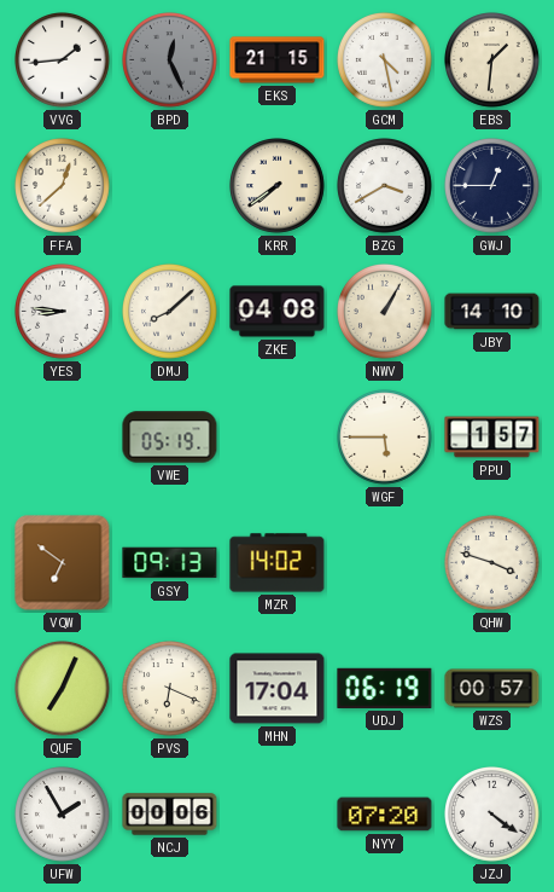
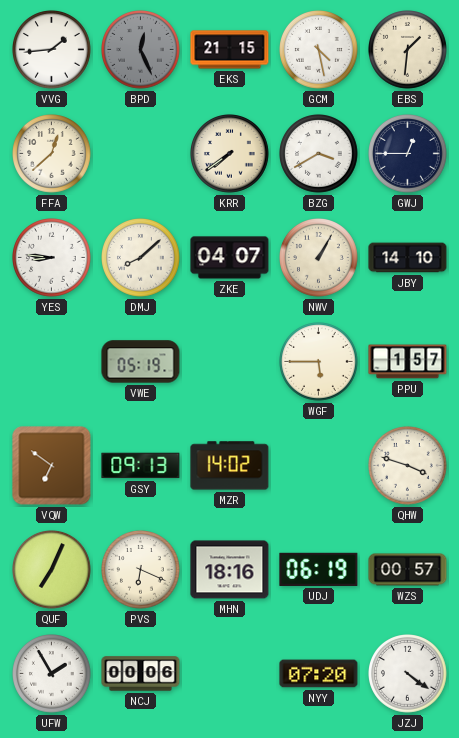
ZKE: 04:08 -> 04:07
MHN: 17:04 -> 18:16
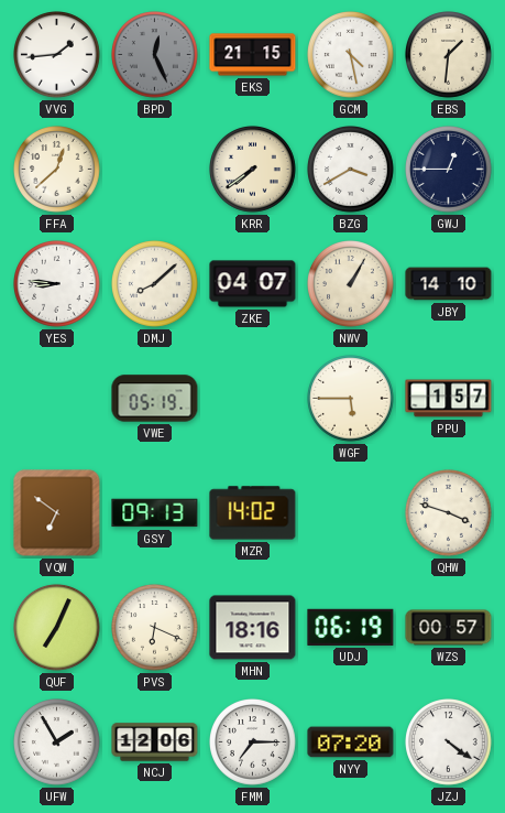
NCJ: 00:06 -> 12:06
FMM: none -> 7:15
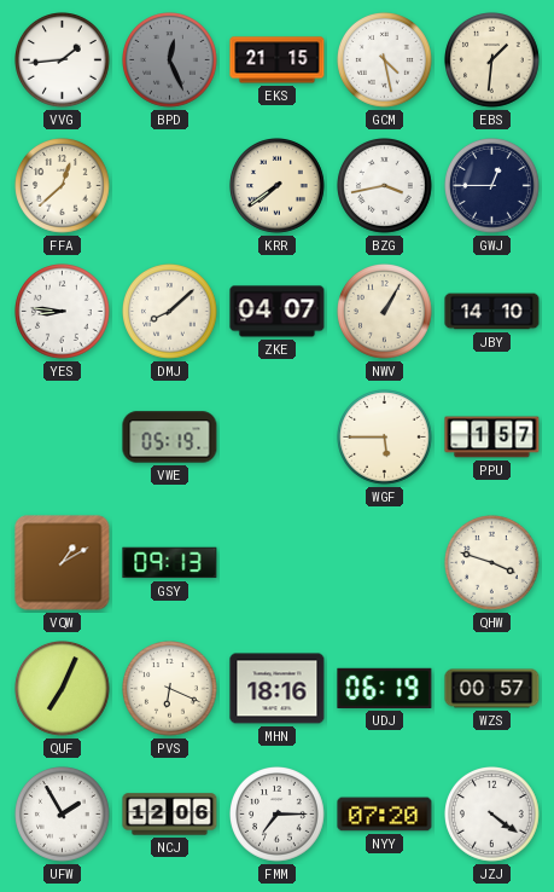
BZG: 3:40 -> 3:43
VQW: 6:51 -> 1:10
MZR: 14:02 -> none
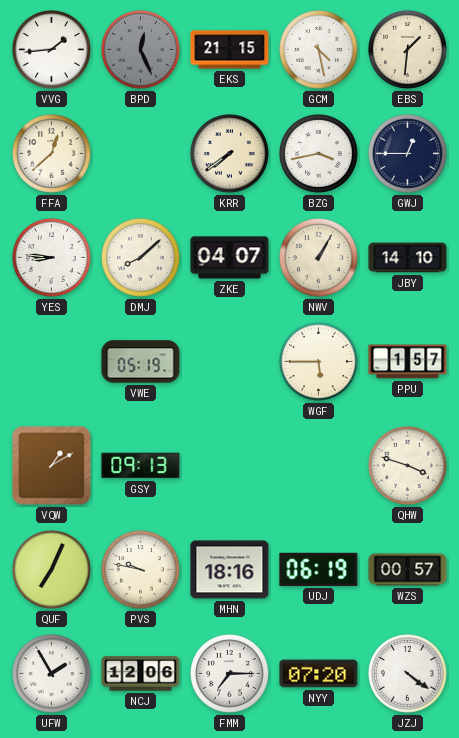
PVS: 6:19 -> 9:47
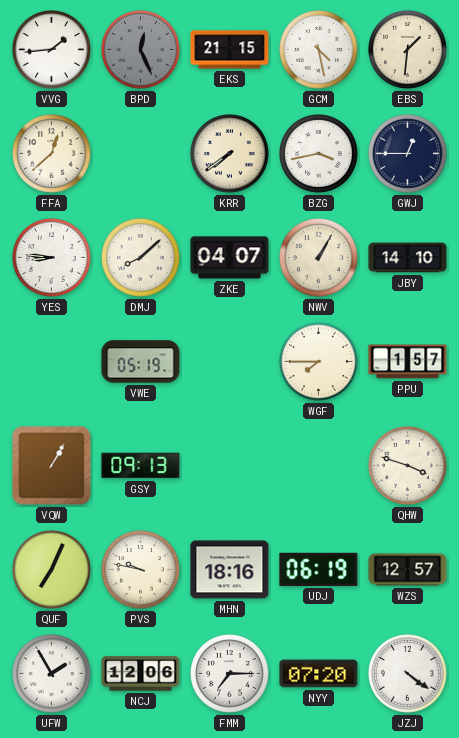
WGF: 5:45 -> 7:45
VQW: 1:10 -> 1:05
WZS: 00:57 -> 12:57
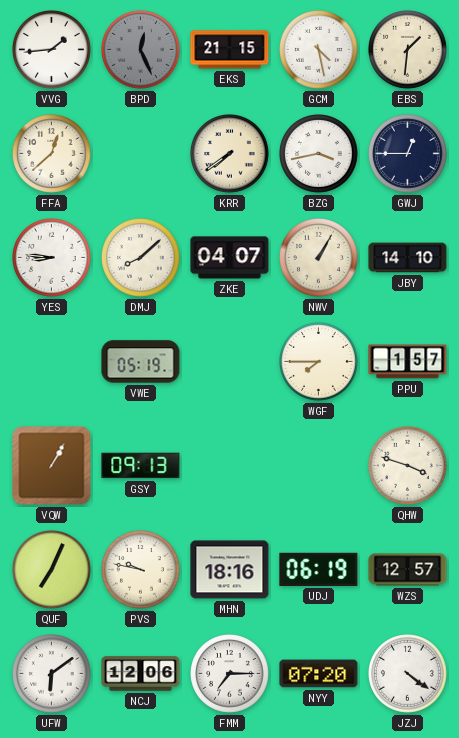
UFW: 1:55 -> 6:09
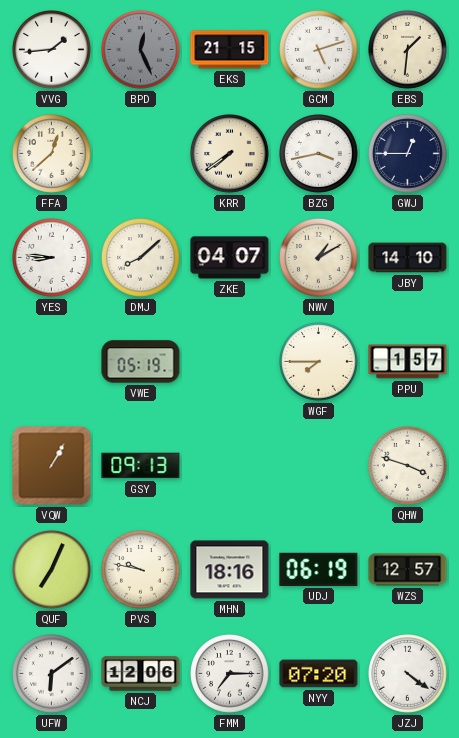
GCM: 4:28 -> 5:12
NWV: 1:05 -> 1:10
